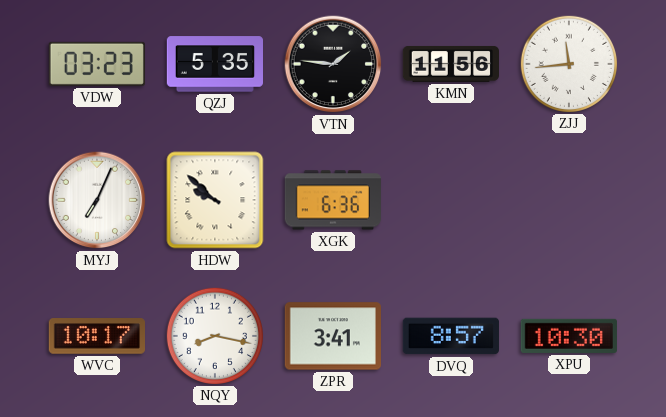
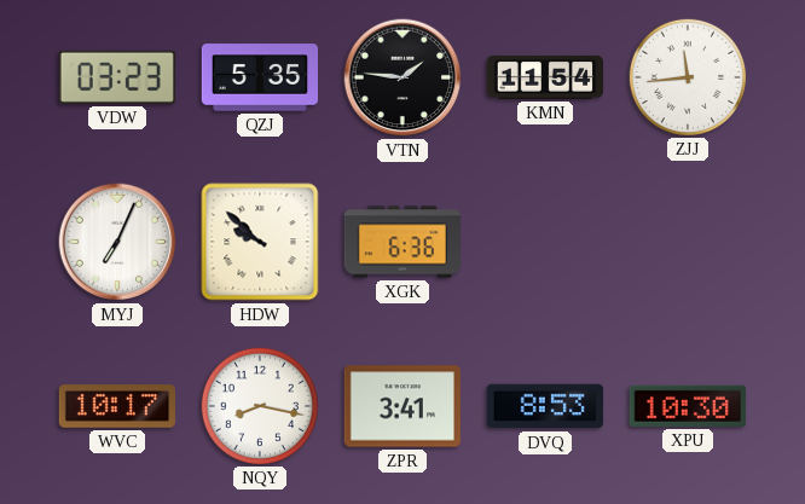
KMN: 11:56 -> 11:54
DVQ: 8:57 -> 8:53
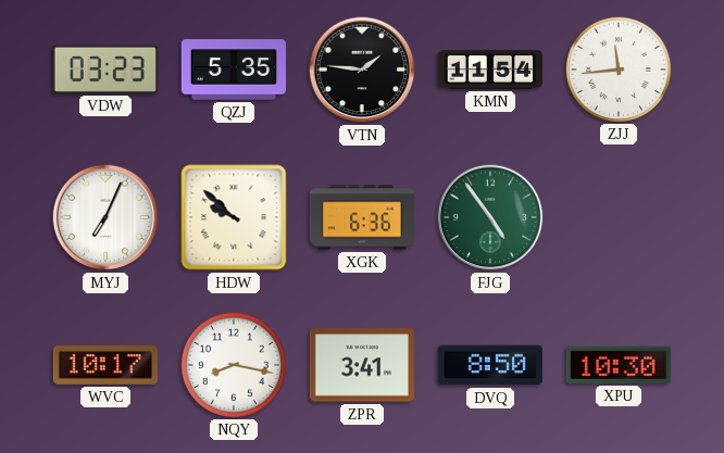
FJG: none -> 4:54
DVQ: 8:53 -> 8:50
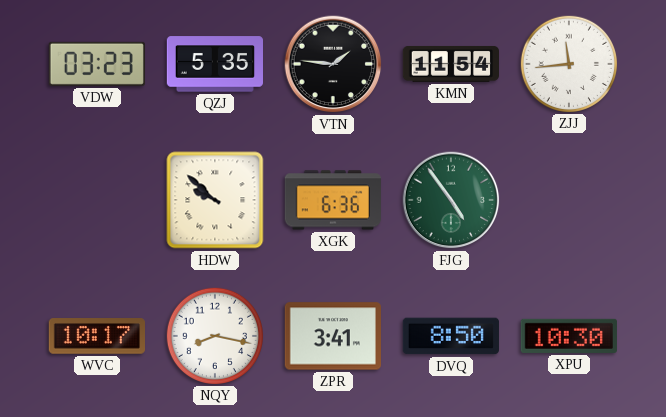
MYJ: 7:04 -> none
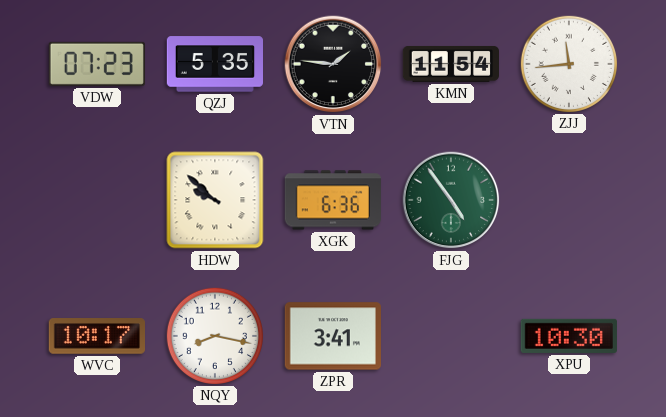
VDW: 03:23 -> 07:23
DVQ: 8:50 -> none
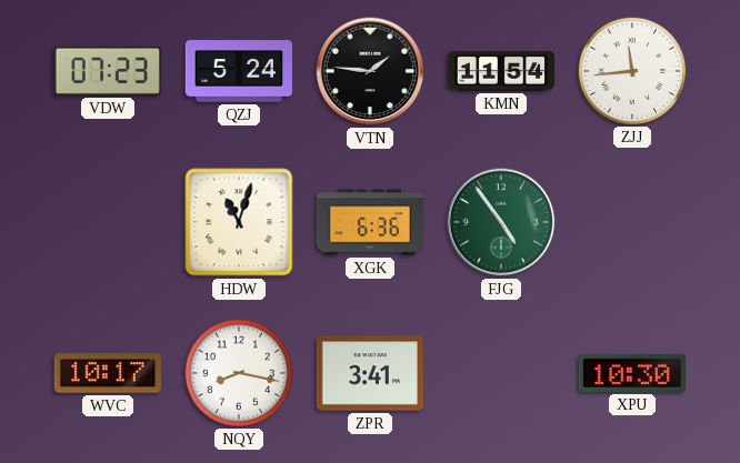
QZJ: 5:35 -> 5:24
HDW: 9:52 -> 11:03
